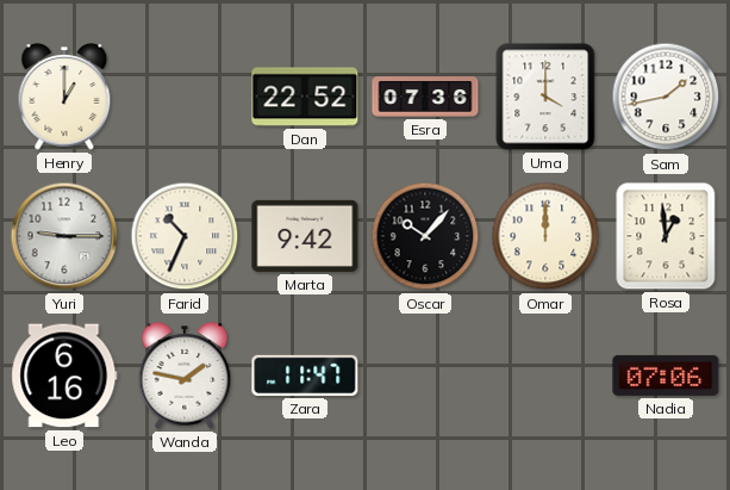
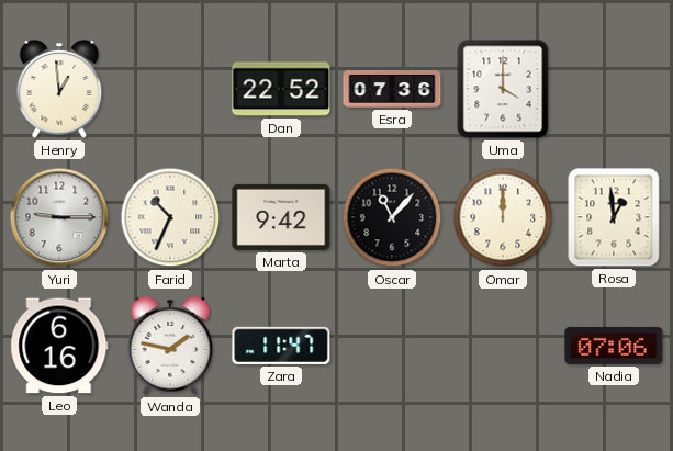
Henry: 1:00 -> 12:59
Sam: 1:43 -> none
Oscar: 10:07 -> 11:07
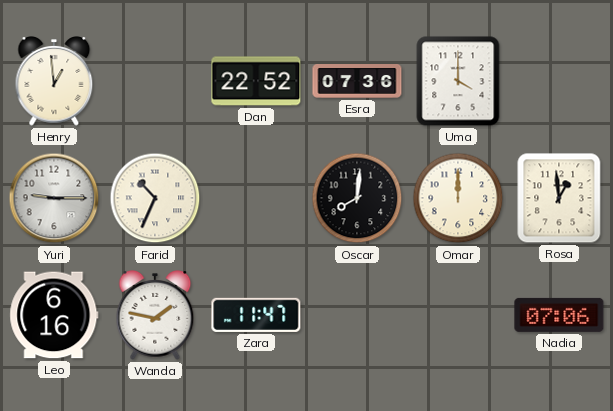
Marta: 9:42 -> none
Oscar: 11:07 -> 8:01
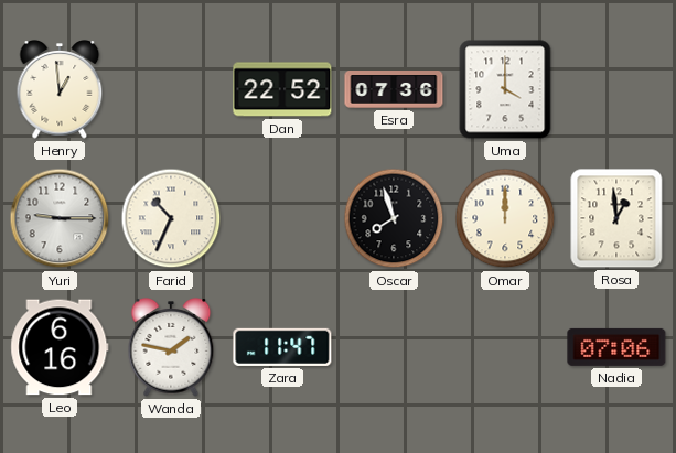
Oscar: 8:01 -> 7:57
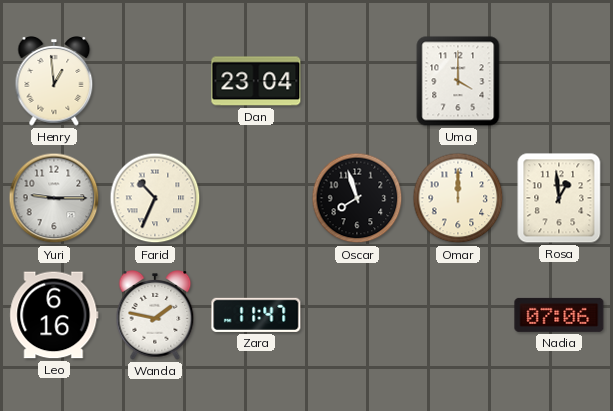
Dan: 22:52 -> 23:04
Esra: 07:36 -> none
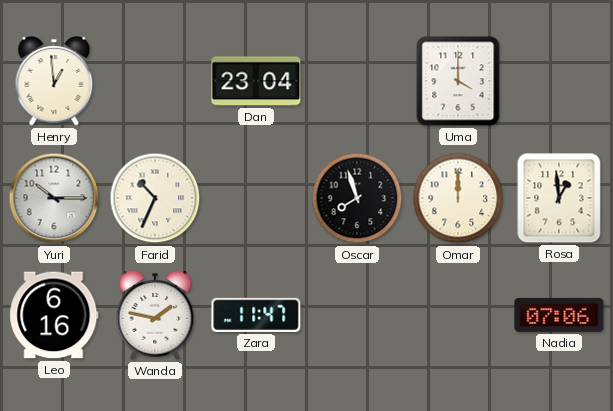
Yuri: 9:15 -> 10:15
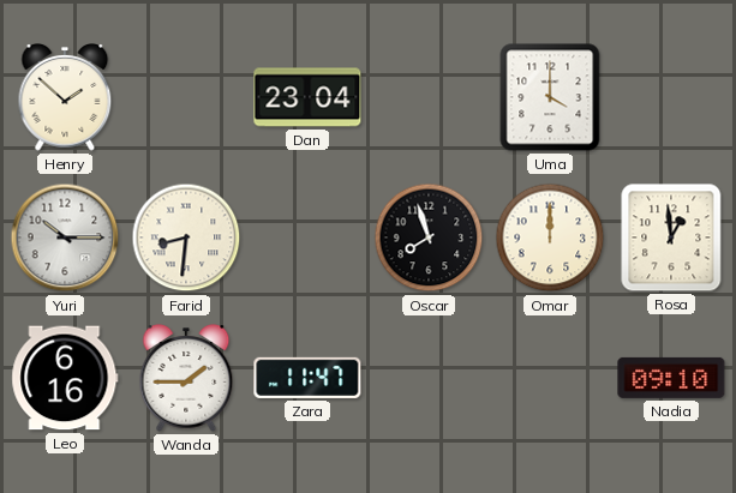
Henry: 12:59 -> 1:52
Farid: 10:34 -> 8:31
Wanda: 1:47 -> 1:45
Nadia: 07:06 -> 09:10
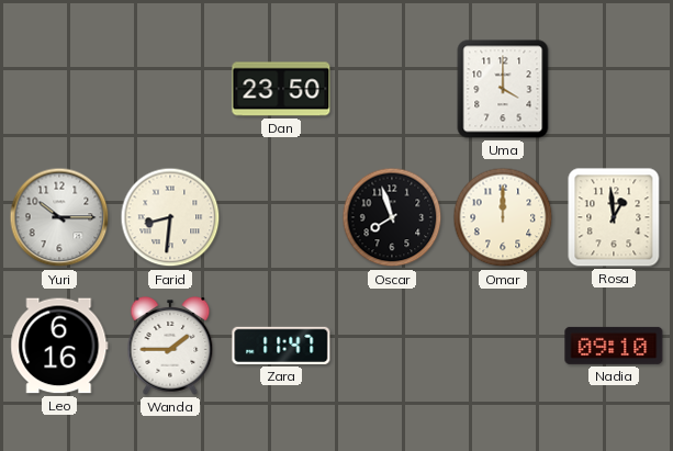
Henry: 1:52 -> none
Dan: 23:04 -> 23:50
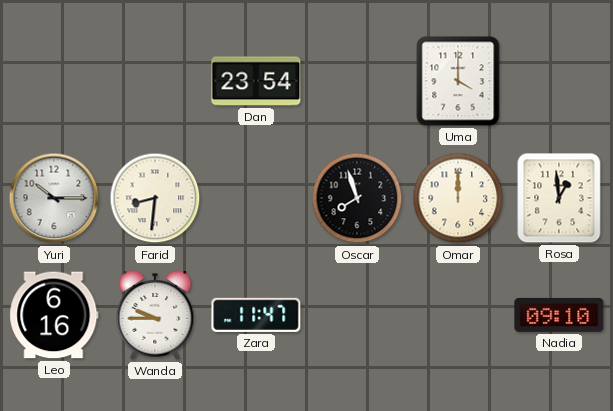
Dan: 23:50 -> 23:54
Wanda: 1:45 -> 9:45
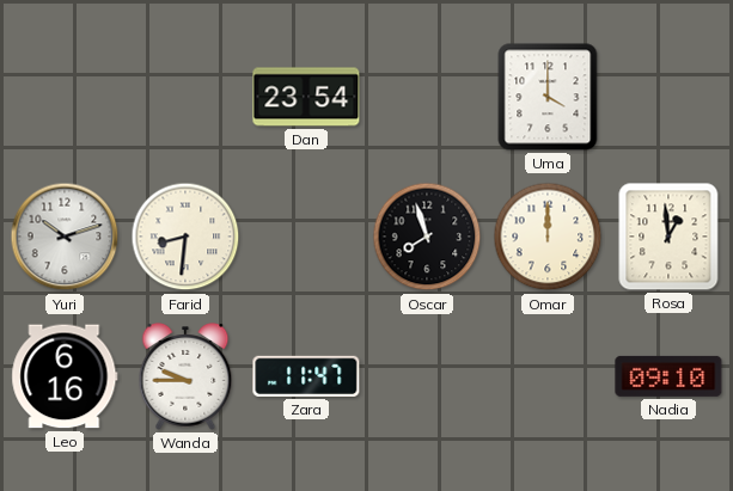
Yuri: 10:15 -> 10:12
